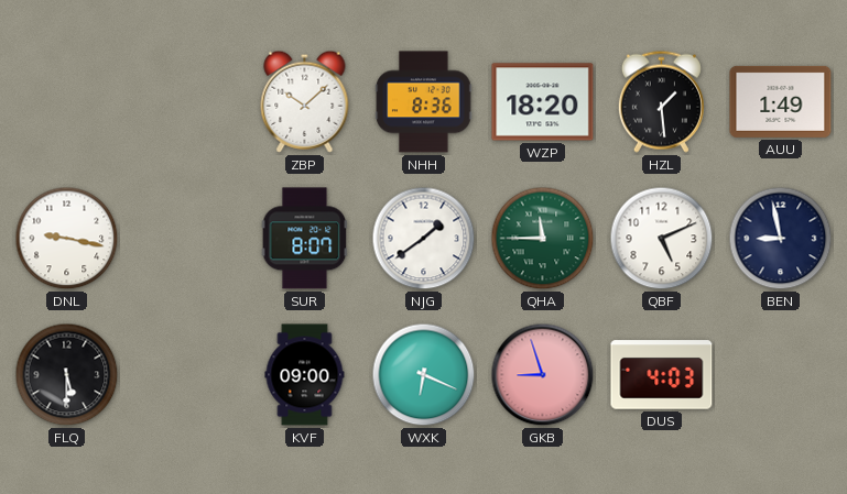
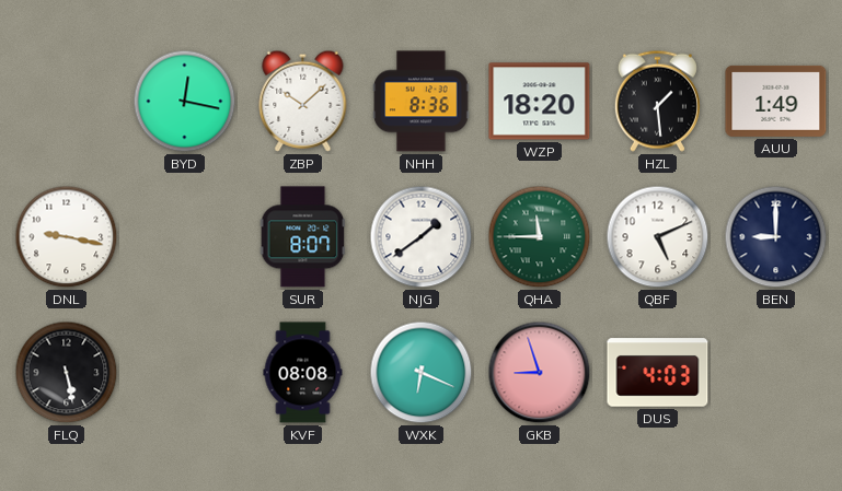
BYD: none -> 12:17
BEN: 8:58 -> 9:00
FLQ: 5:30 -> 5:28
KVF: 09:00 -> 08:08
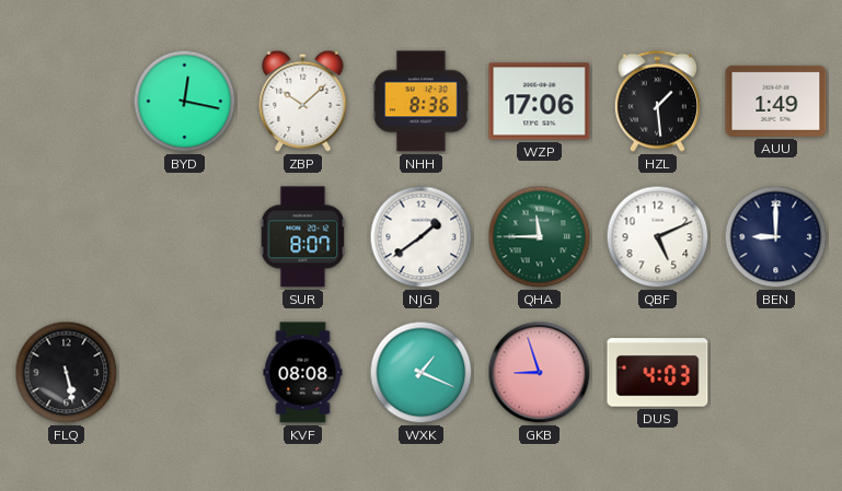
WZP: 18:20 -> 17:06
DNL: 9:17 -> none
WXK: 6:19 -> 1:19
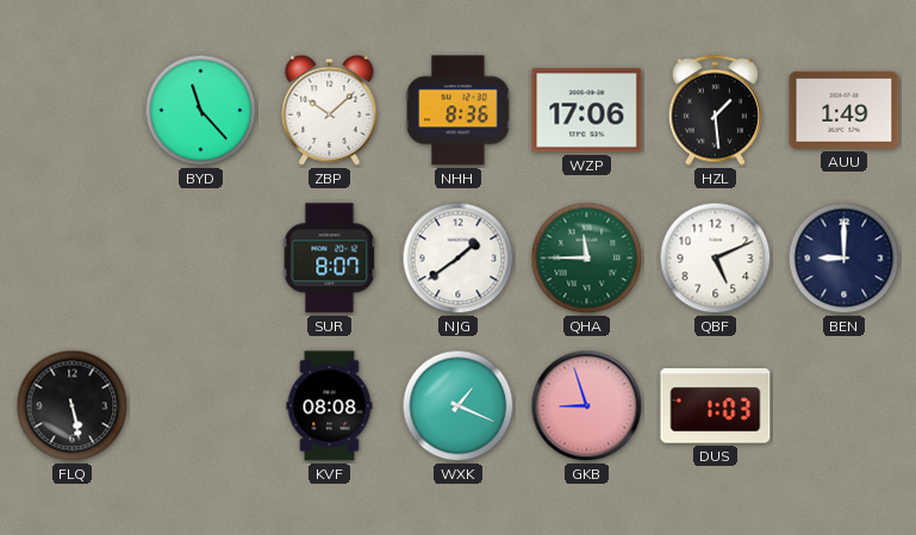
BYD: 12:17 -> 11:23
DUS: 4:03 -> 1:03
